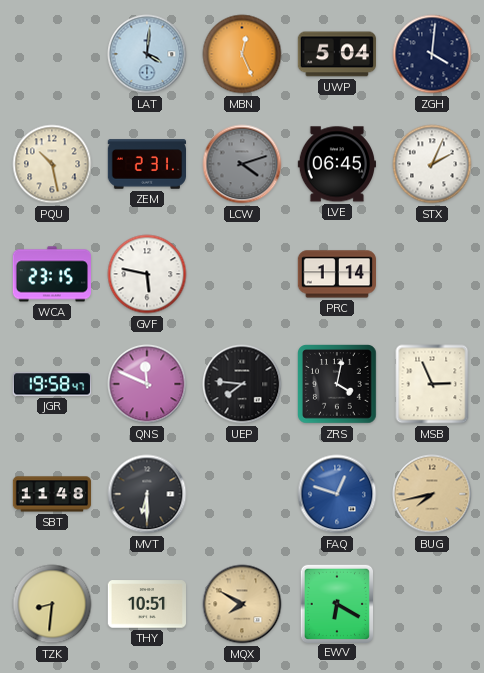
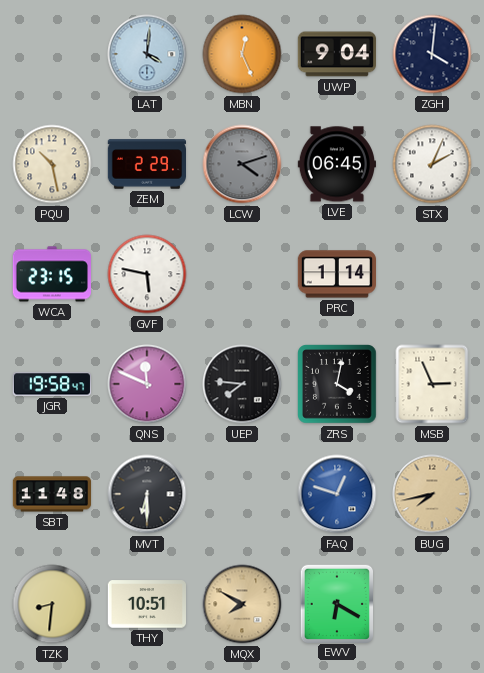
UWP: 5:04 -> 9:04
ZEM: 2:31 -> 2:29
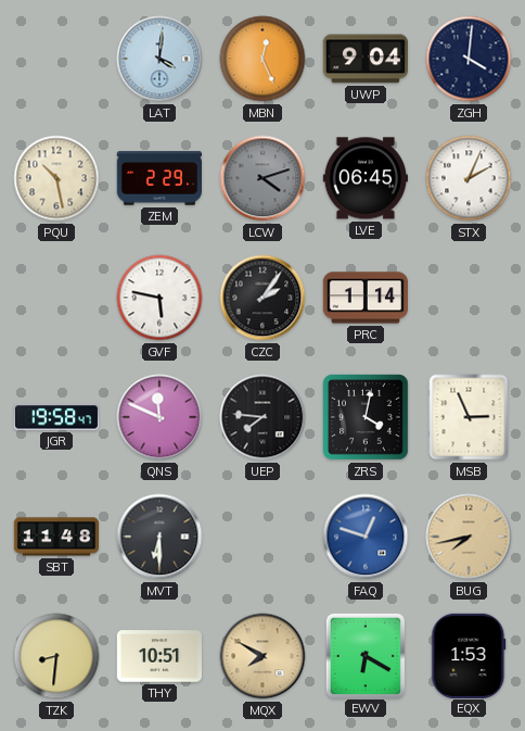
WCA: 23:15 -> none
CZC: none -> 2:06
EQX: none -> 1:53
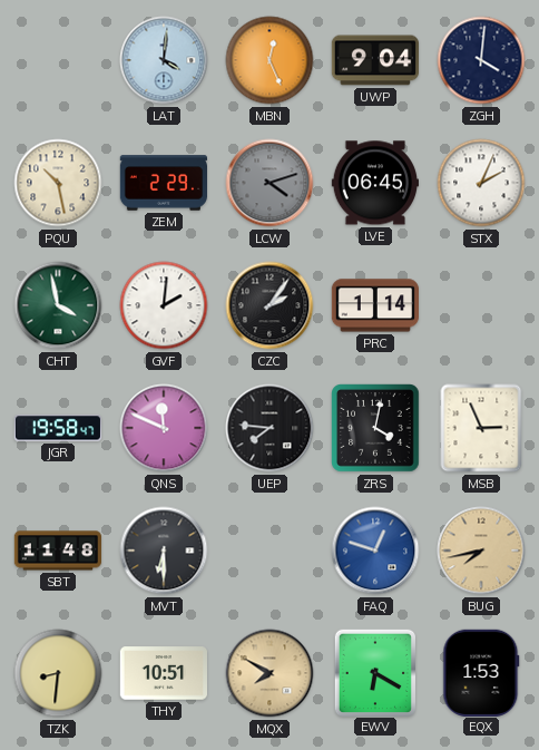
CHT: none -> 3:58
GVF: 5:47 -> 2:01
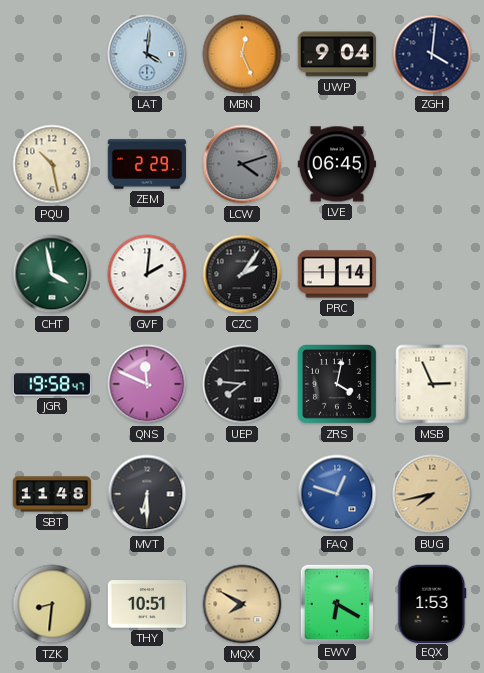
STX: 2:04 -> none
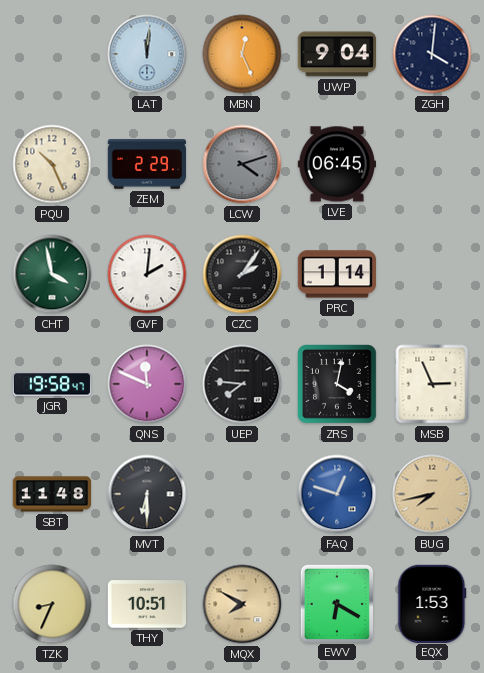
LAT: 4:01 -> 12:01
PQU: 10:28 -> 10:26
TZK: 8:31 -> 8:34
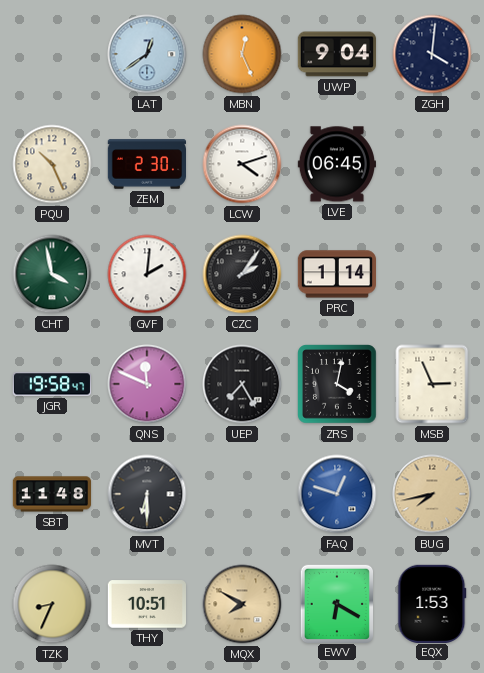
LAT: 12:01 -> 12:39
ZEM: 2:29 -> 2:30
LCW dial: grey -> white
UEP: 7:46 -> 7:25
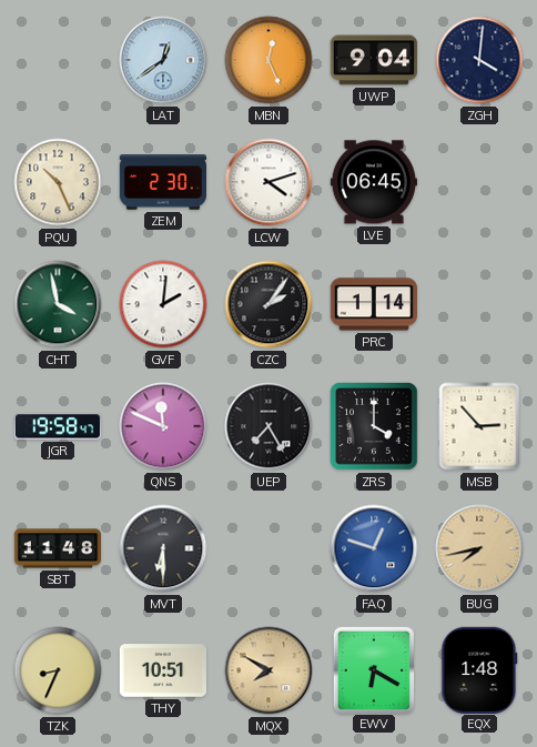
ZRS: 4:02 -> 4:00
MSB: 2:56 -> 2:53
EQX: 1:53 -> 1:48
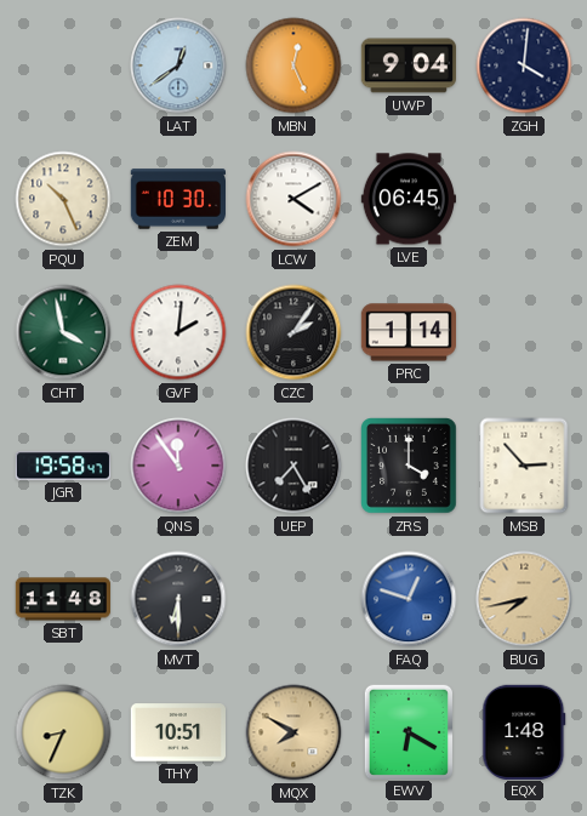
ZEM: 2:30 -> 10:30
LCW: 4:12 -> 4:10
QNS: 11:49 -> 11:54
